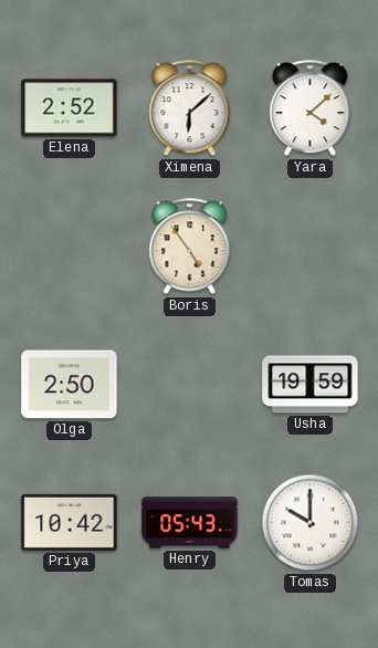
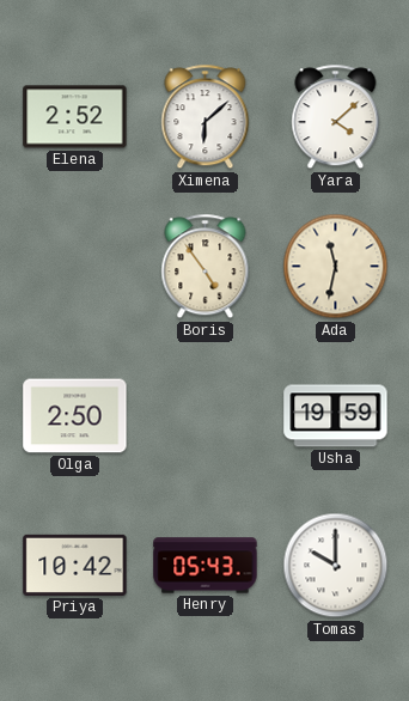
Ada: none -> 11:32
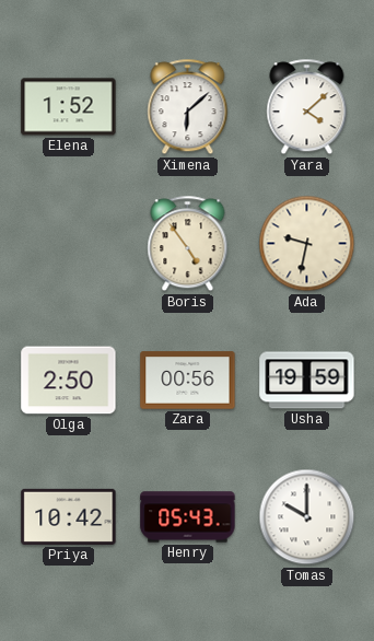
Elena: 2:52 -> 1:52
Ada: 11:32 -> 9:32
Zara: none -> 00:56
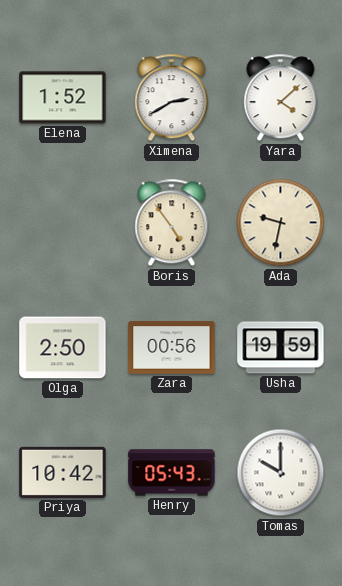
Ximena: 6:08 -> 2:40
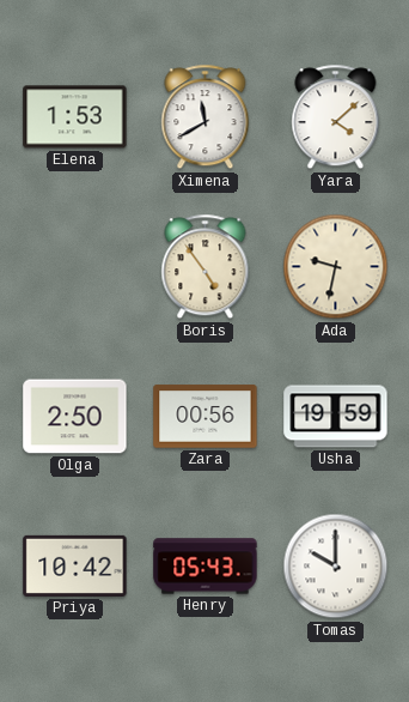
Elena: 1:52 -> 1:53
Ximena: 2:40 -> 11:40
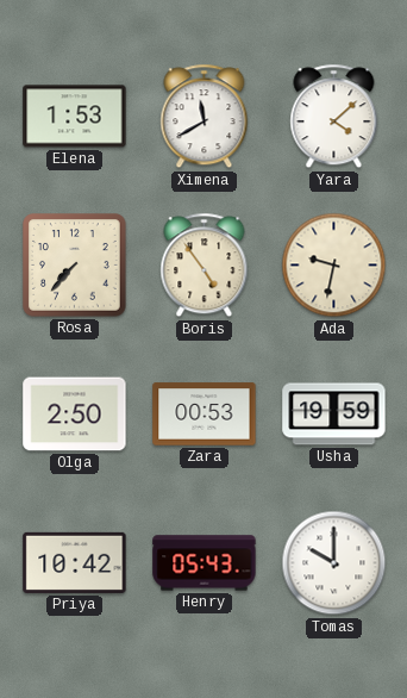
Rosa: none -> 7:37
Zara: 00:56 -> 00:53
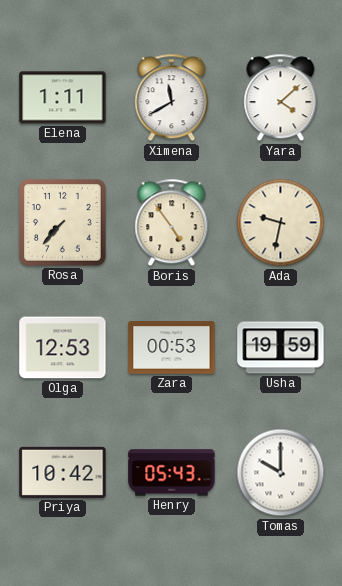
Elena: 1:53 -> 1:11
Olga: 2:50 -> 12:53
